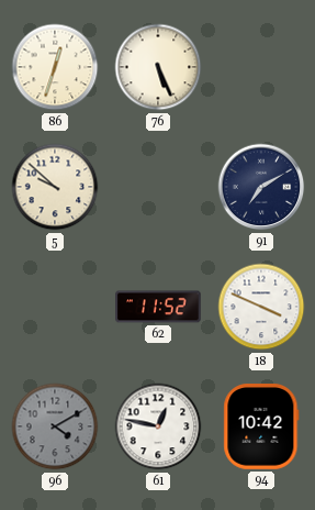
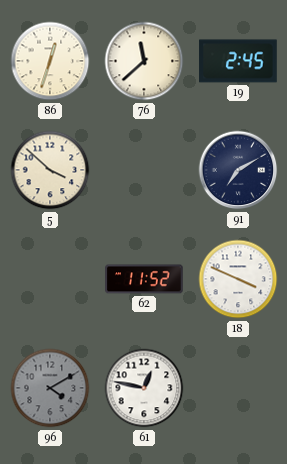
76: 5:26 -> 11:38
19: none -> 2:45
5: 9:52 -> 3:52
94: 10:42 -> none
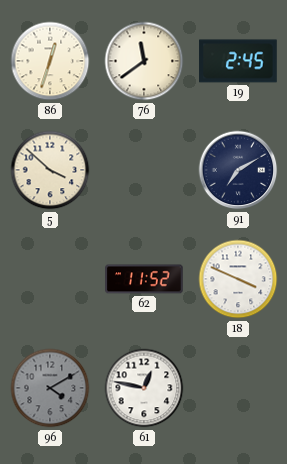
76: 11:38 -> 11:39
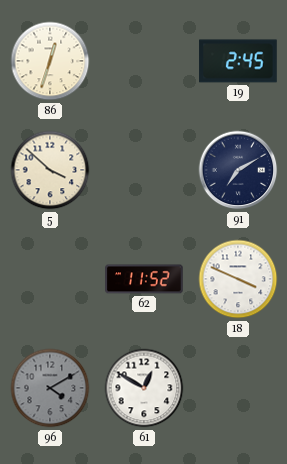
76: 11:39 -> none
61: 12:47 -> 12:50
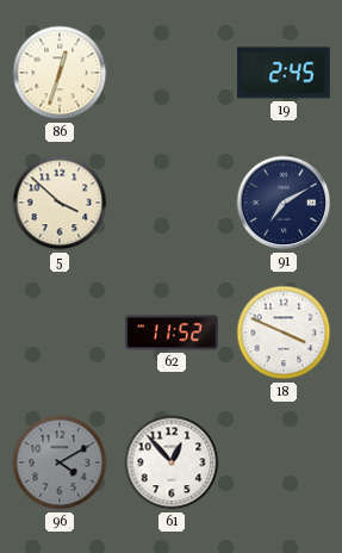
61: 12:50 -> 12:53
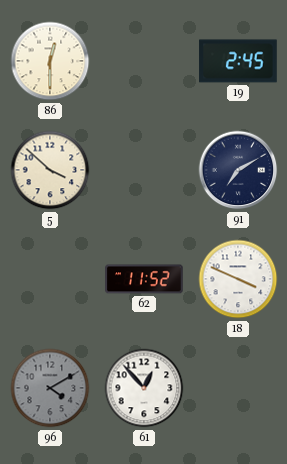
86: 12:33 -> 12:30
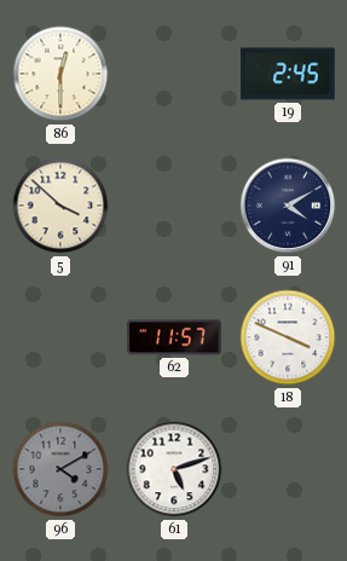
91: 7:10 -> 4:10
62: 11:52 -> 11:57
61: 12:53 -> 5:12
